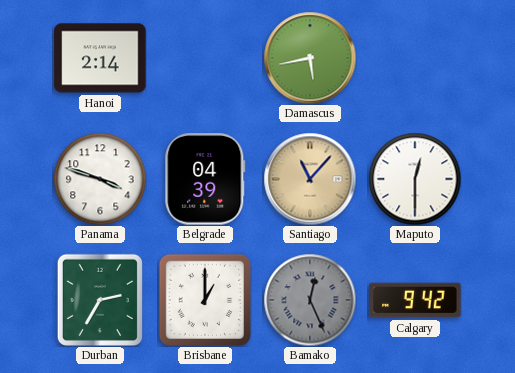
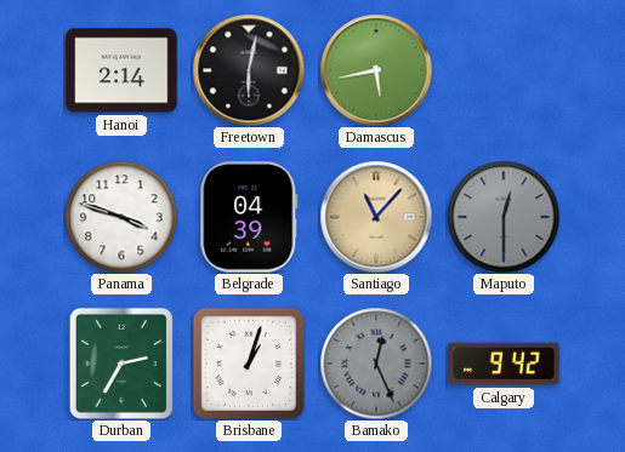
Freetown: none -> 6:02
Maputo dial: white -> grey
Brisbane: 1:00 -> 1:03
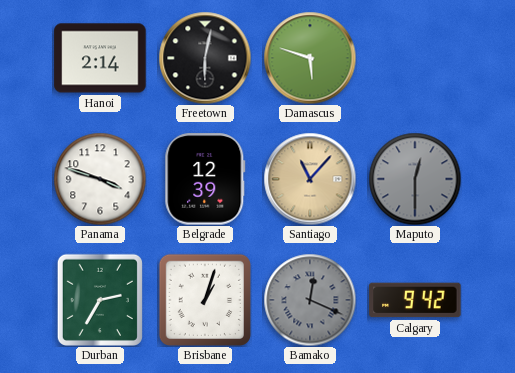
Damascus: 5:43 -> 5:48
Belgrade: 04:39 -> 12:39
Bamako: 12:26 -> 12:19
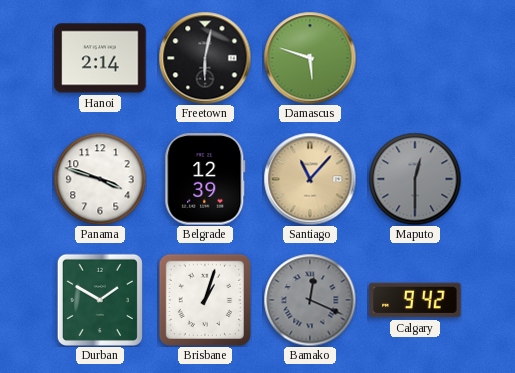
Durban: 2:35 -> 1:50
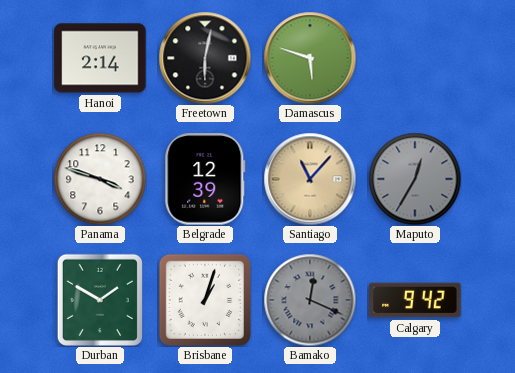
Maputo: 12:30 -> 12:35
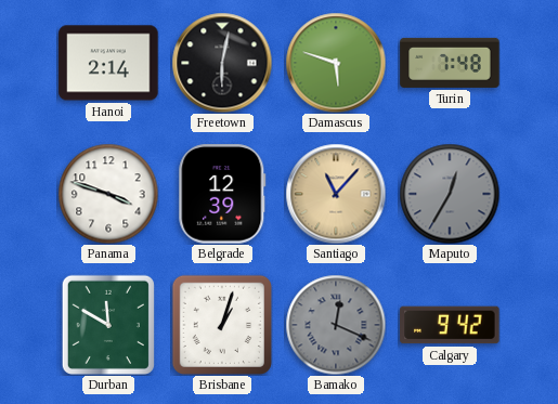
Turin: none -> 7:48
Durban: 1:50 -> 11:50
